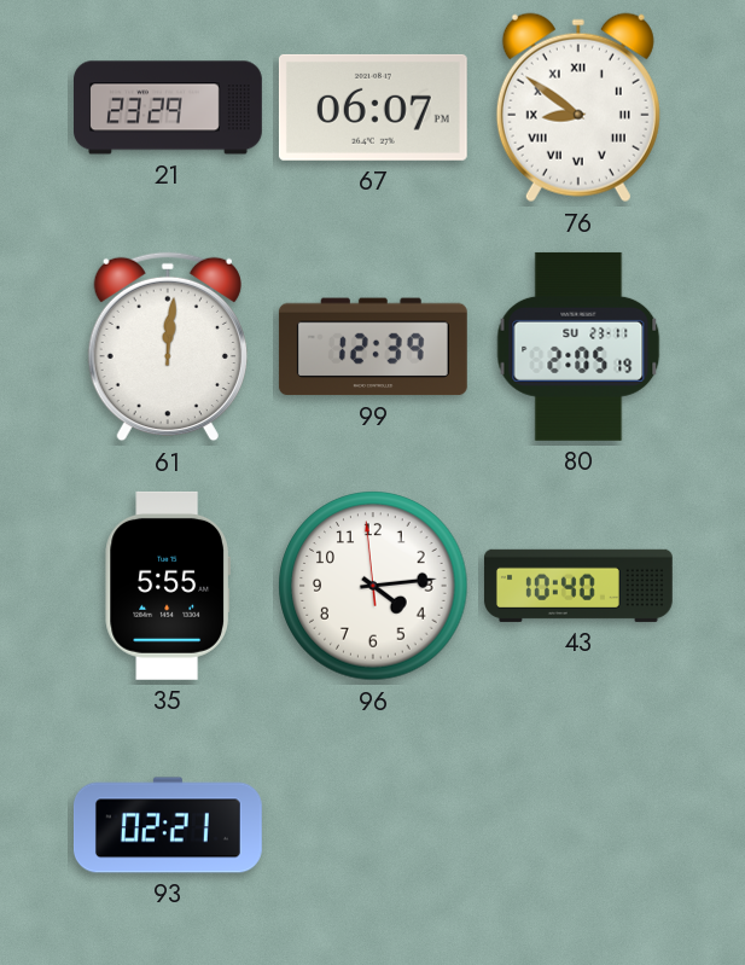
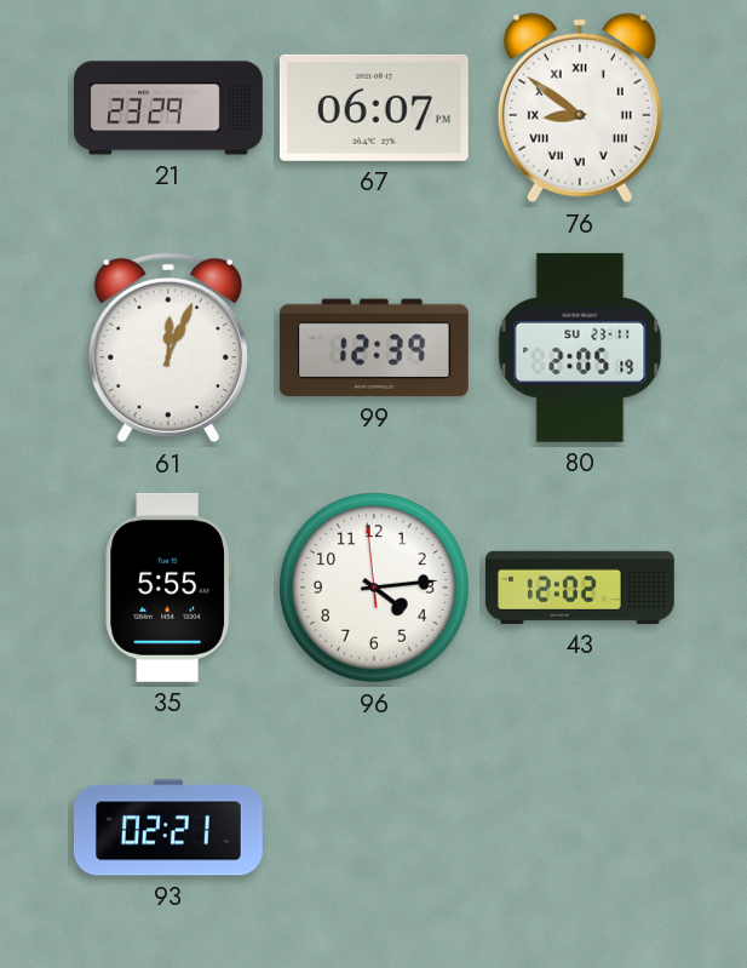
61: 12:01 -> 12:04
43: 10:40 -> 12:02
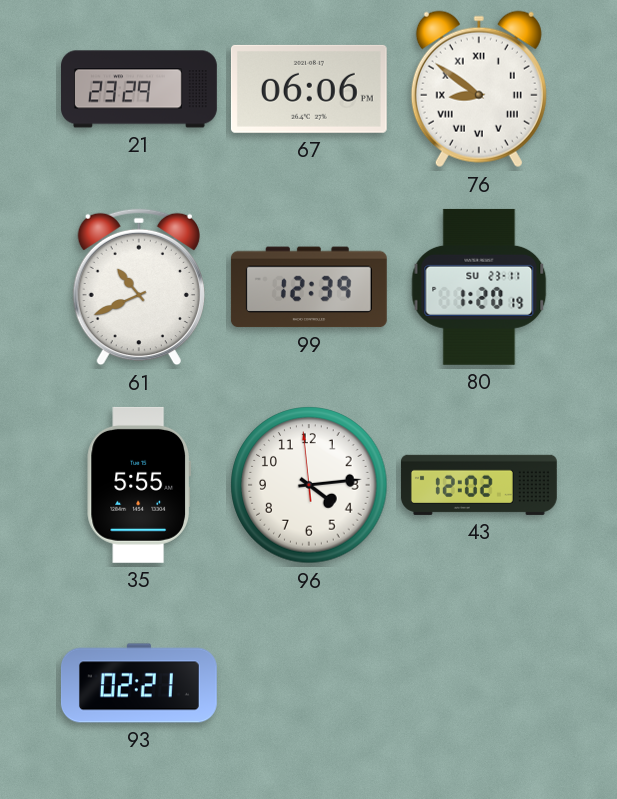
67: 06:07 -> 06:06
61: 12:04 -> 10:41
80: 2:05 -> 1:20
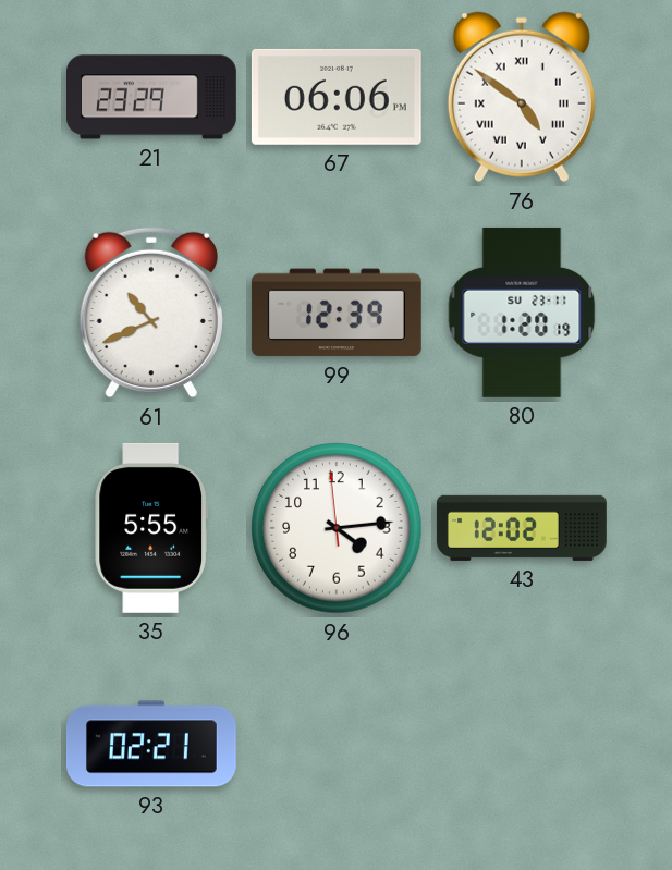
76: 8:51 -> 4:51
